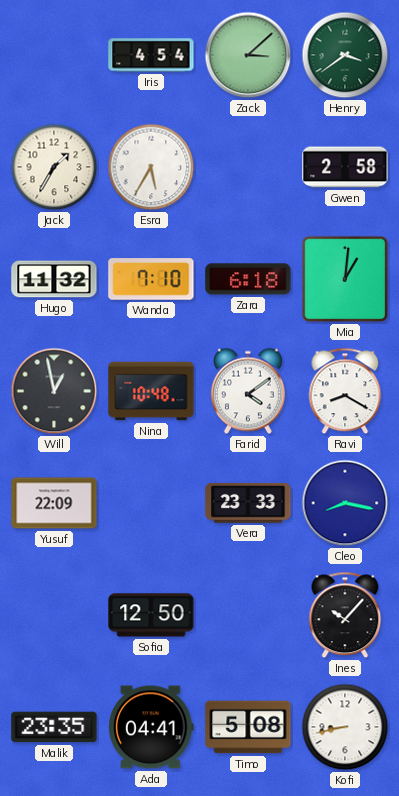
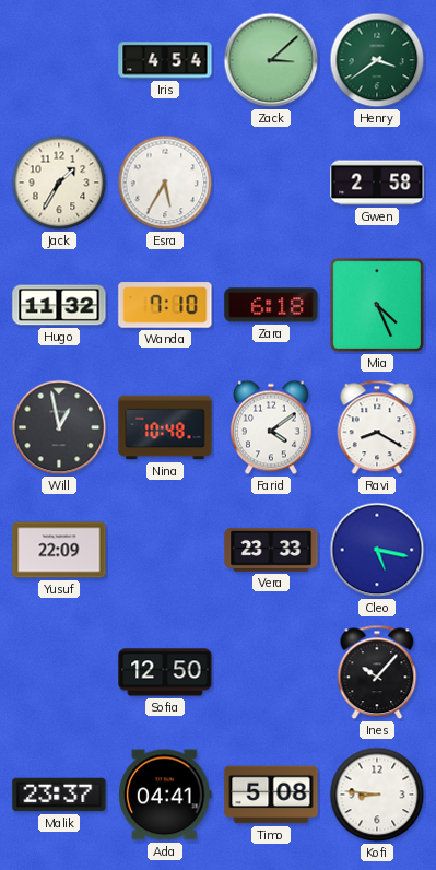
Mia: 1:01 -> 4:26
Cleo: 8:17 -> 5:17
Malik: 23:35 -> 23:37
Kofi: 8:43 -> 8:46
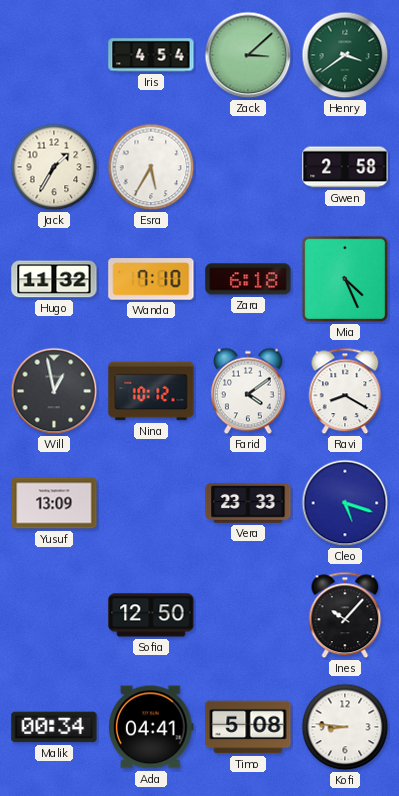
Nina: 10:48 -> 10:12
Yusuf: 22:09 -> 13:09
Cleo: 5:17 -> 5:18
Malik: 23:37 -> 00:34
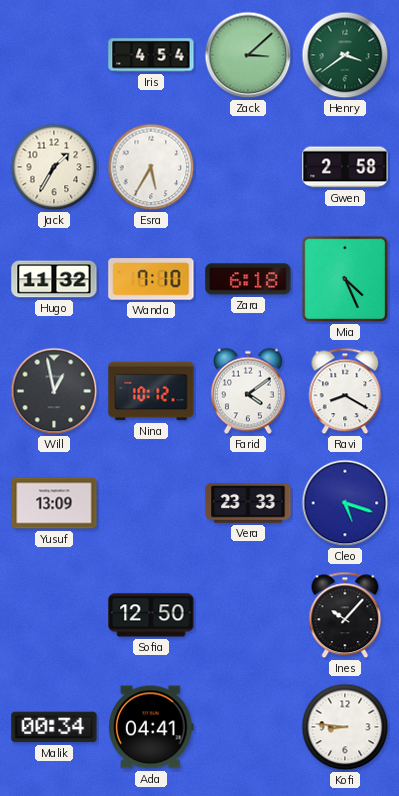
Timo: 5:08 -> none
